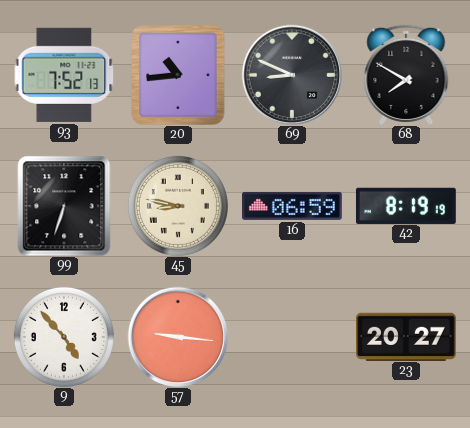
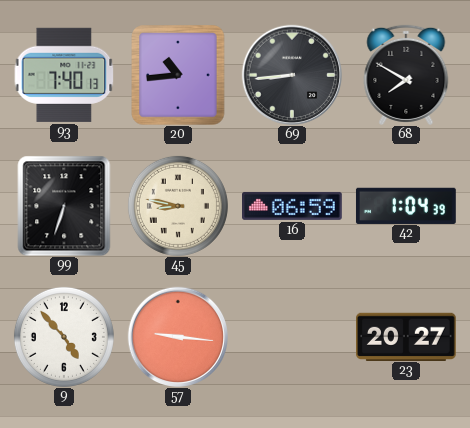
93: 7:52 -> 7:40
69: 8:49 -> 8:44
42: 8:19 -> 1:04
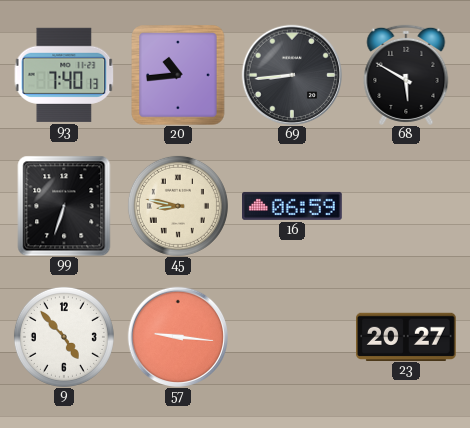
68: 7:50 -> 5:50
42: 1:04 -> none
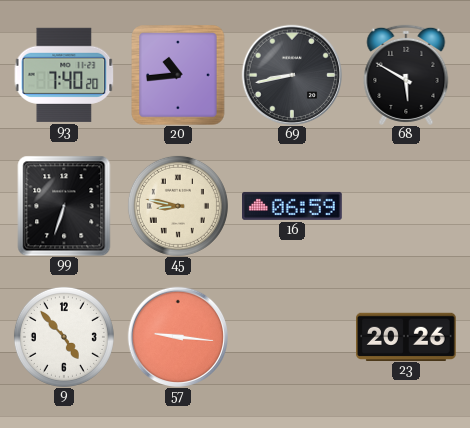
93: 7:40:13 -> 7:40:20
69: 8:44 -> 8:43
23: 20:27 -> 20:26
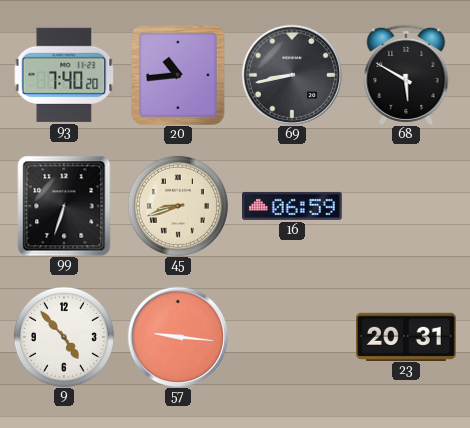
45: 8:47 -> 8:42
23: 20:26 -> 20:31
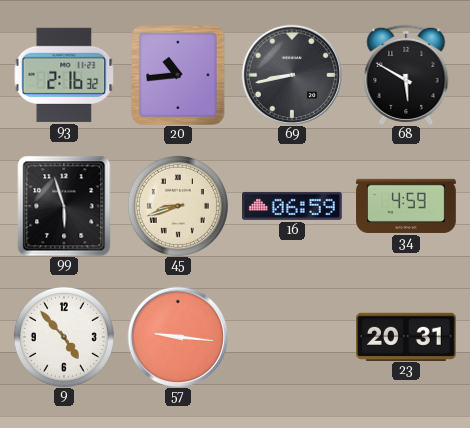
93: 7:40 -> 2:16
99: 6:33 -> 5:57
34: none -> 4:59
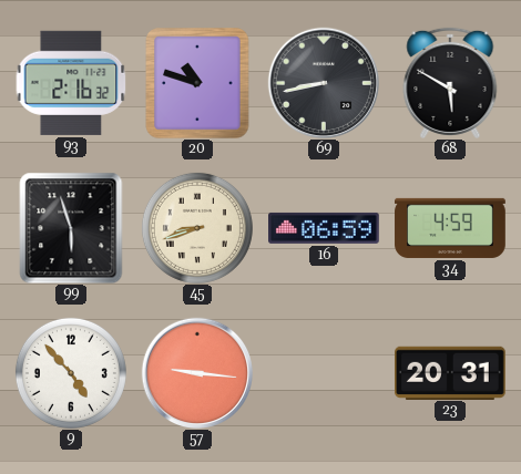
20: 10:44 -> 10:48
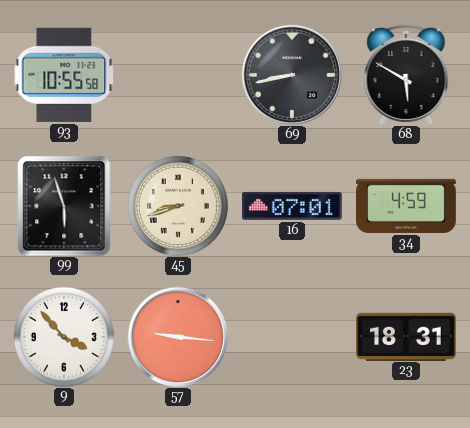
93: 2:16 -> 10:55
20: 10:48 -> none
16: 06:59 -> 07:01
9: 4:53 -> 3:53
23: 20:31 -> 18:31
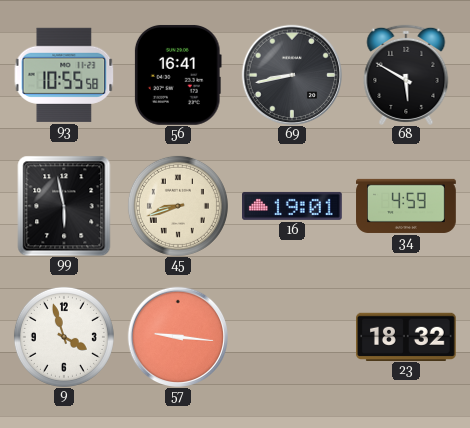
56: none -> 16:41
99: 5:57 -> 5:58
16: 07:01 -> 19:01
9: 3:53 -> 3:57
23: 18:31 -> 18:32
